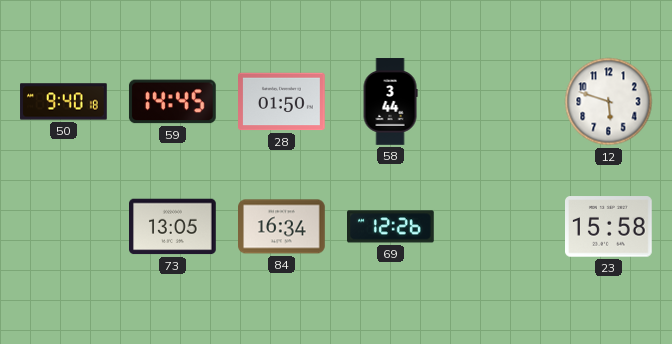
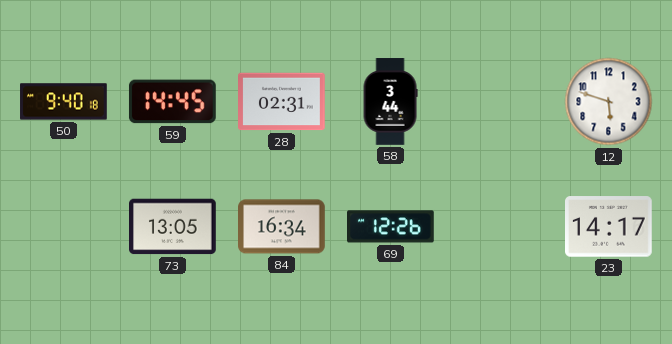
28: 01:50 -> 02:31
23: 15:58 -> 14:17
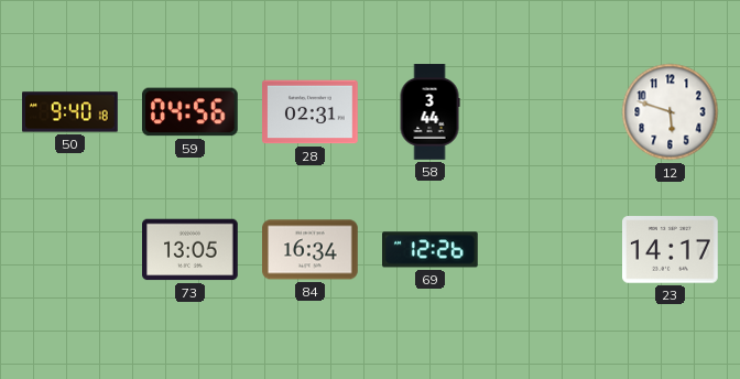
59: 14:45 -> 04:56
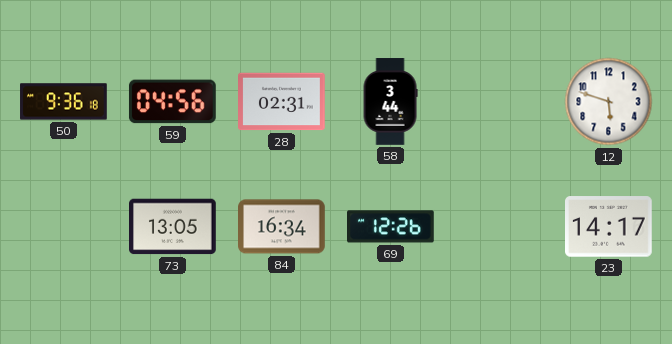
50: 9:40 -> 9:36
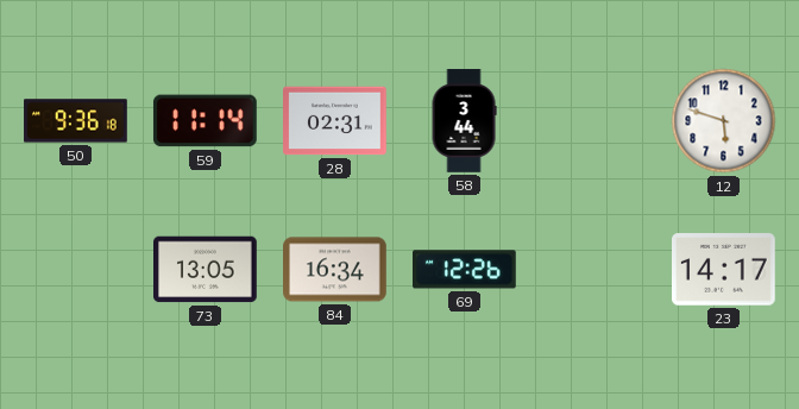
59: 04:56 -> 11:14
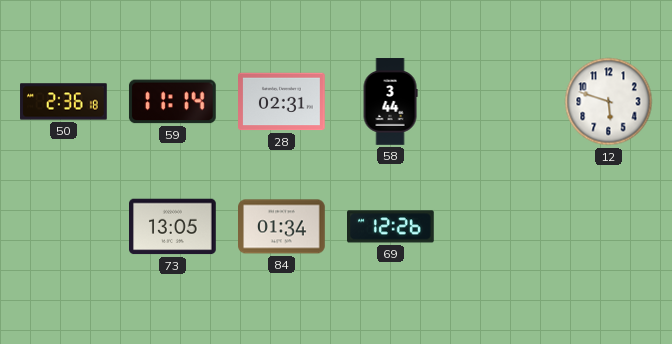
50: 9:36 -> 2:36
84: 16:34 -> 01:34
23: 14:17 -> none
